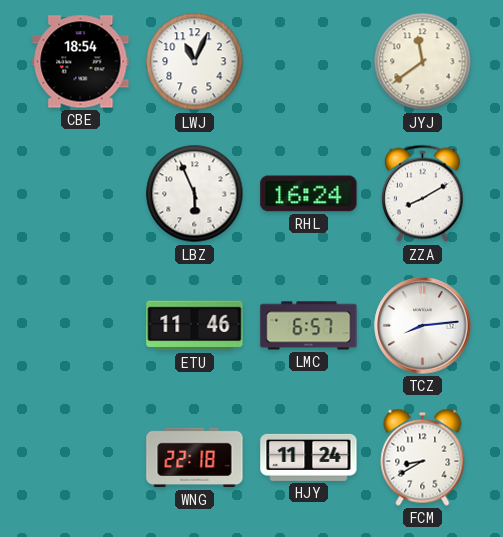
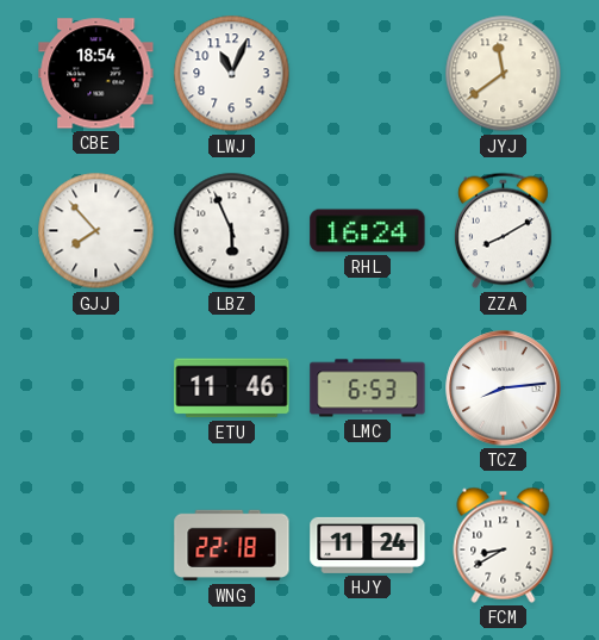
GJJ: none -> 7:53
LMC: 6:57 -> 6:53
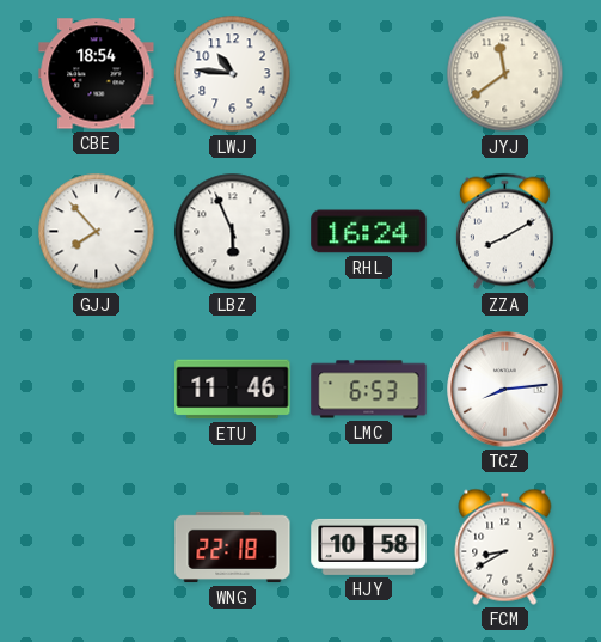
LWJ: 11:04 -> 10:46
HJY: 11:24 -> 10:58
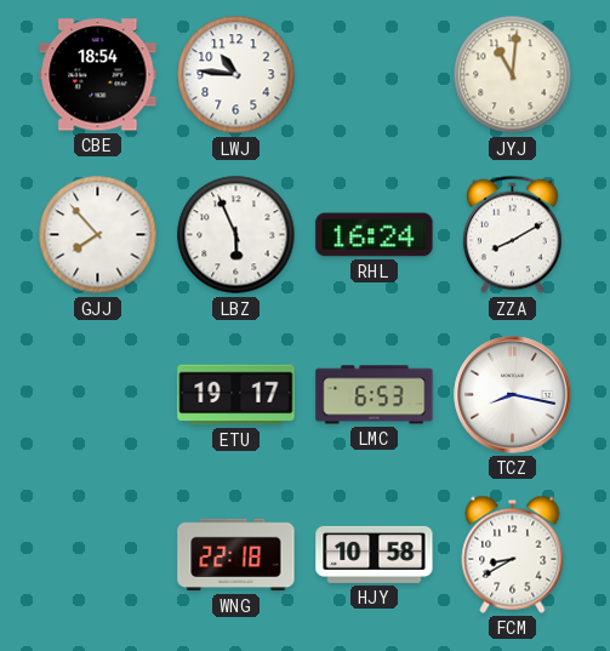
JYJ: 11:39 -> 11:01
ETU: 11:46 -> 19:17
TCZ: 8:14 -> 8:17
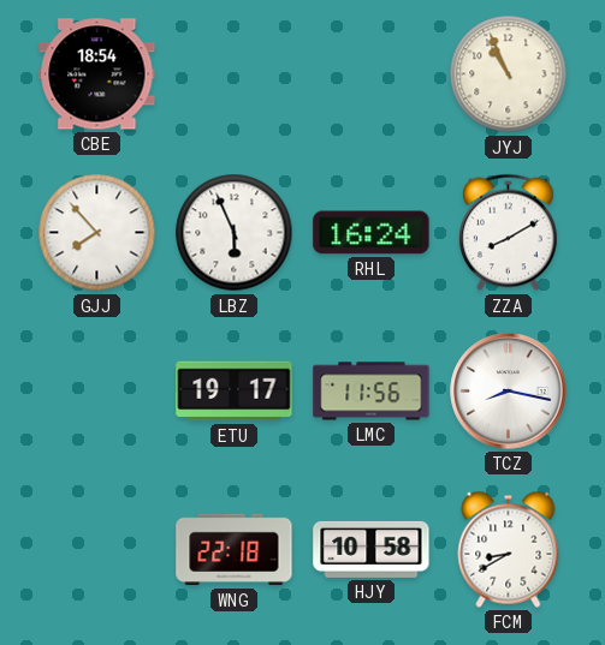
LWJ: 10:46 -> none
JYJ: 11:01 -> 10:56
LMC: 6:53 -> 11:56
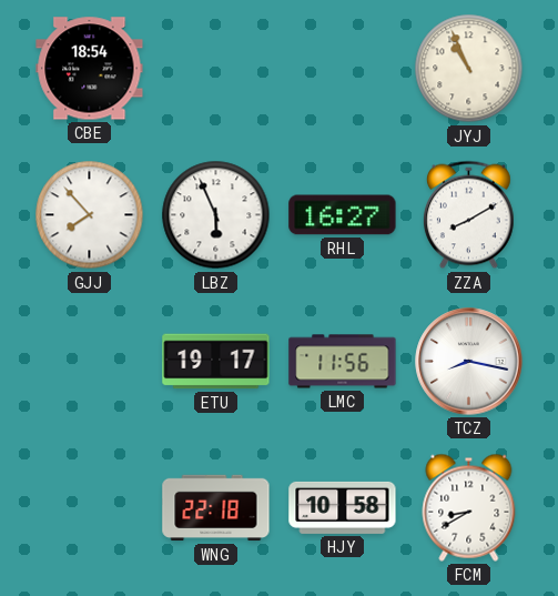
RHL: 16:24 -> 16:27
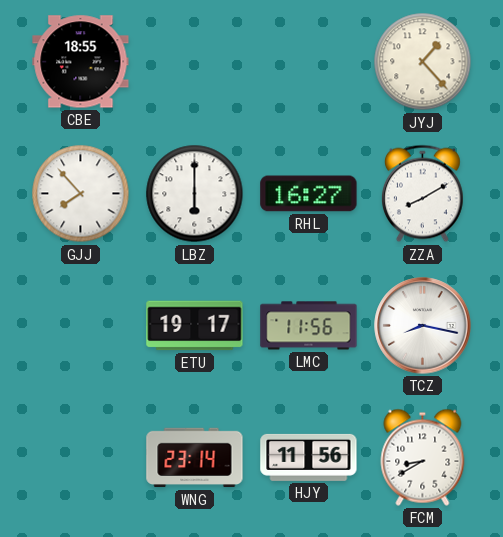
CBE: 18:54 -> 18:55
JYJ: 10:56 -> 1:23
LBZ: 5:56 -> 6:00
WNG: 22:18 -> 23:14
HJY: 10:58 -> 11:56
